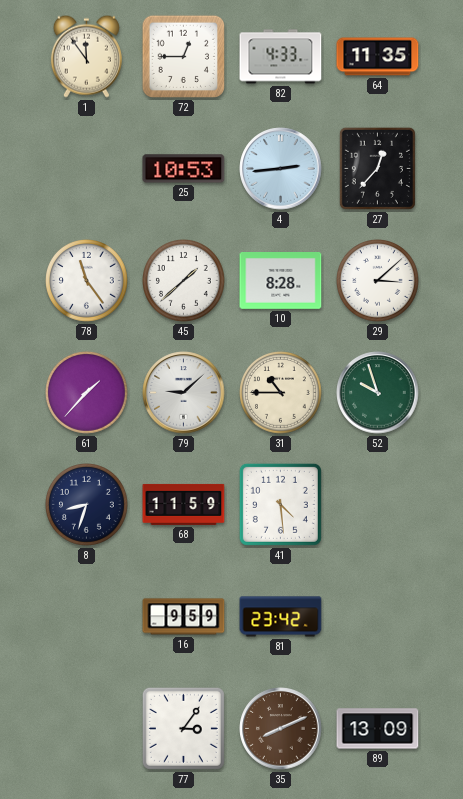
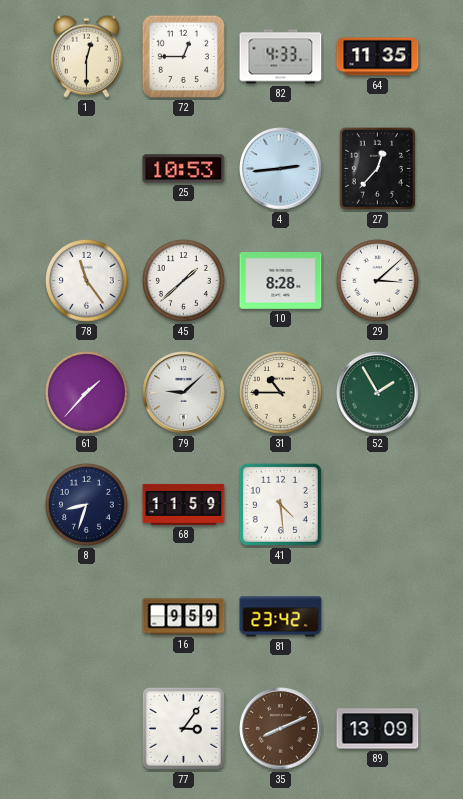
1: 11:54 -> 12:30
52: 9:57 -> 1:55
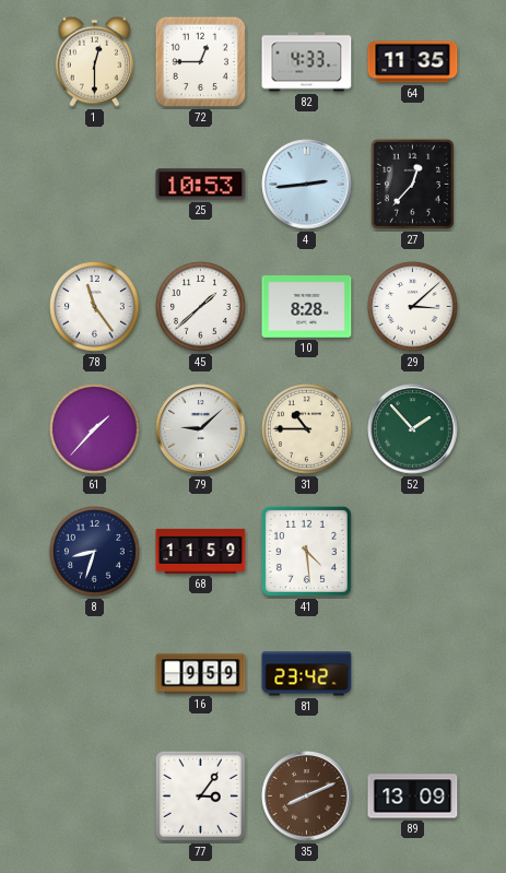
52: 1:55 -> 1:53
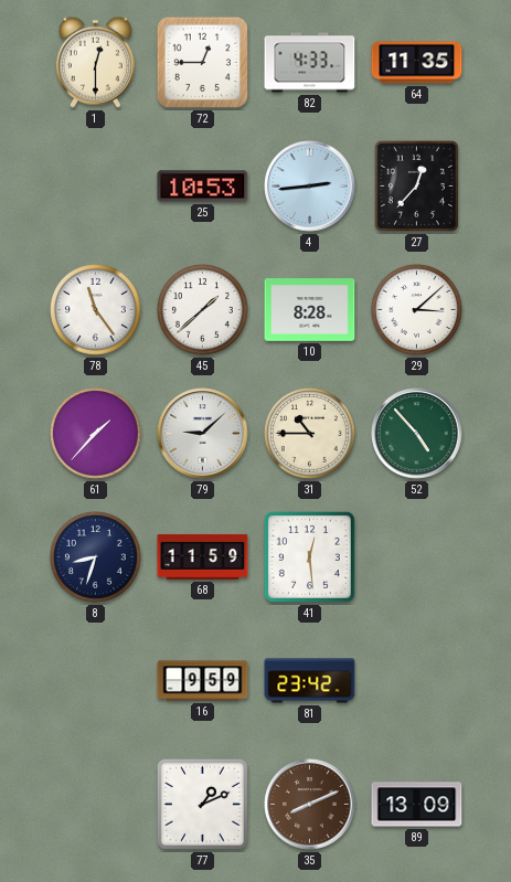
52: 1:53 -> 4:53
41: 4:29 -> 12:29
77: 3:06 -> 1:11
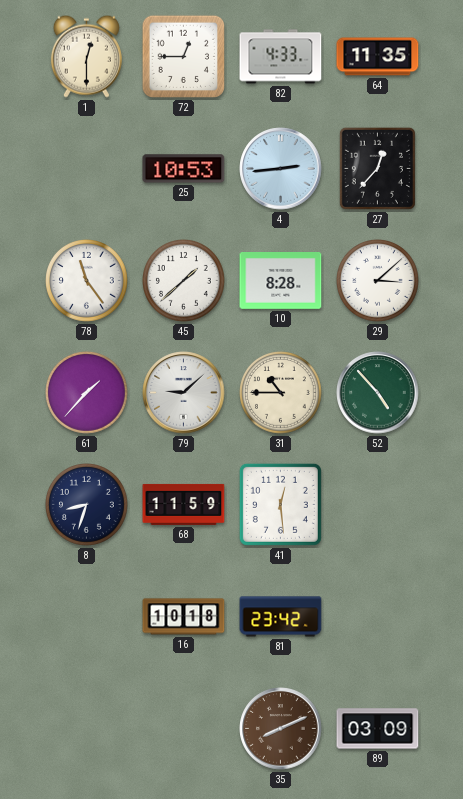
16: 9:59 -> 10:18
77: 1:11 -> none
89: 13:09 -> 03:09
